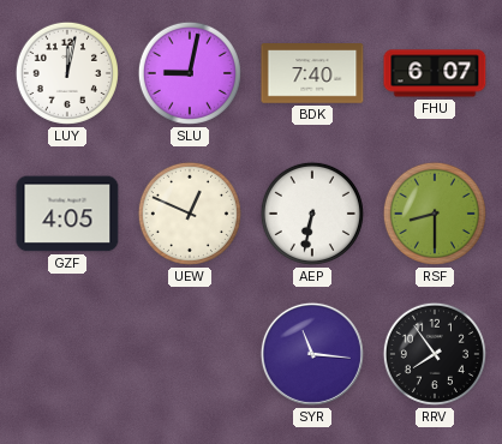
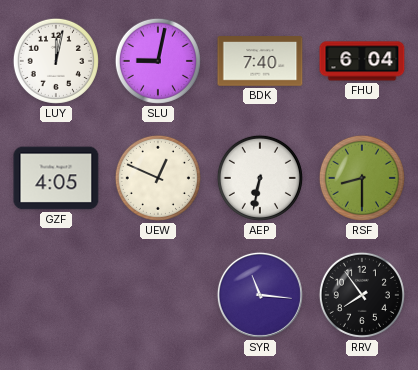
FHU: 6:07 -> 6:04
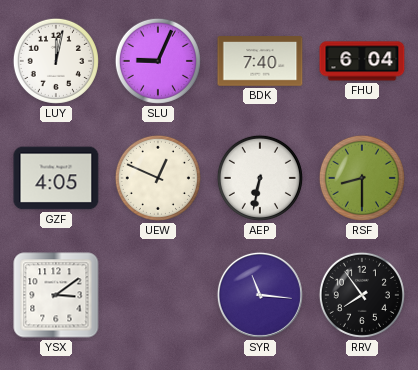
SLU: 9:02 -> 9:04
YSX: none -> 3:09
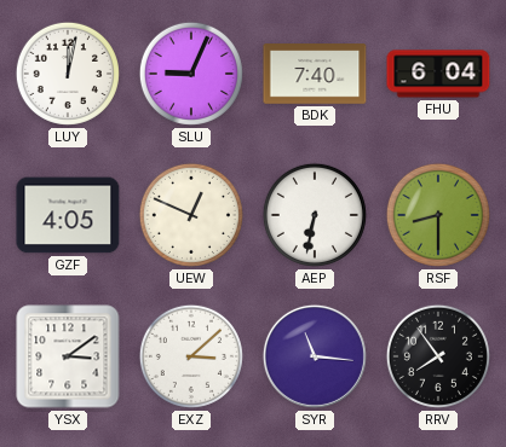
EXZ: none -> 3:08
